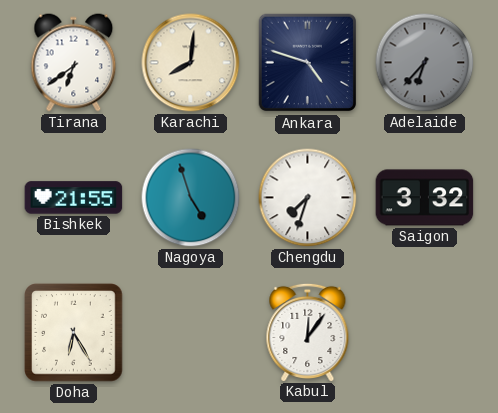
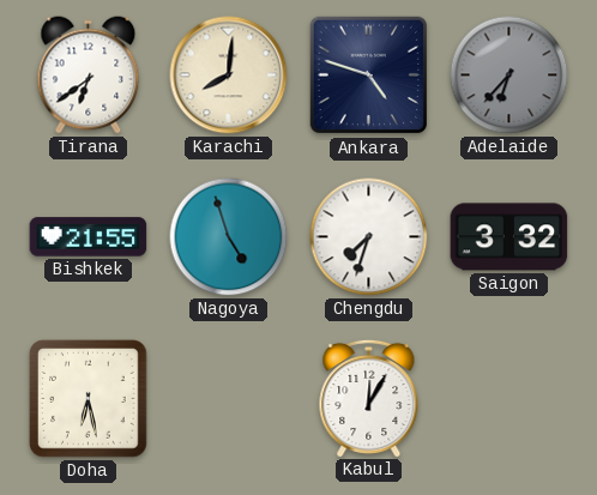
Doha: 6:25 -> 6:28
Kabul: 12:06 -> 12:05
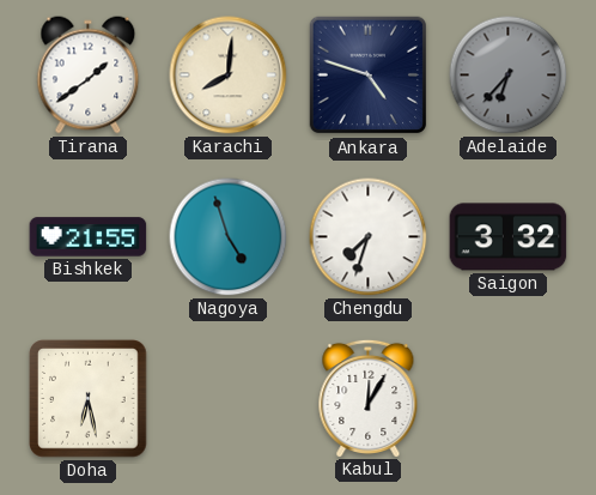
Tirana: 6:39 -> 1:39
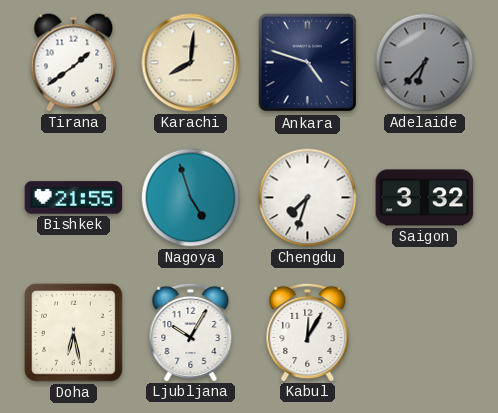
Ljubljana: none -> 10:05
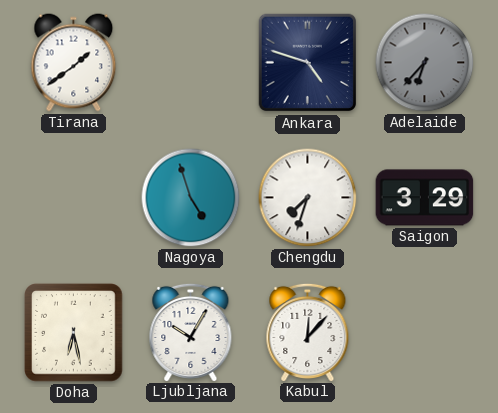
Karachi: 8:01 -> none
Bishkek: 21:55 -> none
Saigon: 3:32 -> 3:29
Kabul: 12:05 -> 12:07
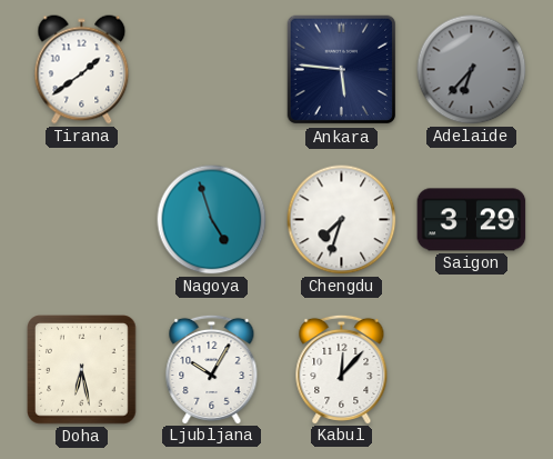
Ankara: 4:48 -> 5:46
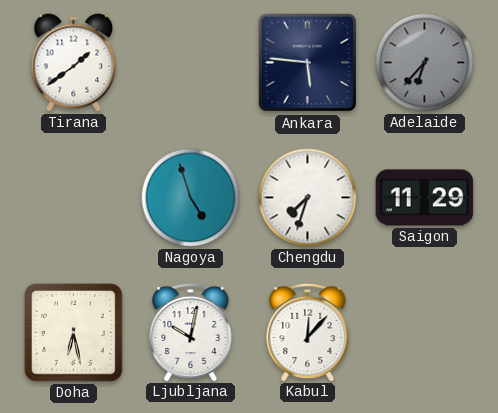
Saigon: 3:29 -> 11:29
Ljubljana: 10:05 -> 10:02
